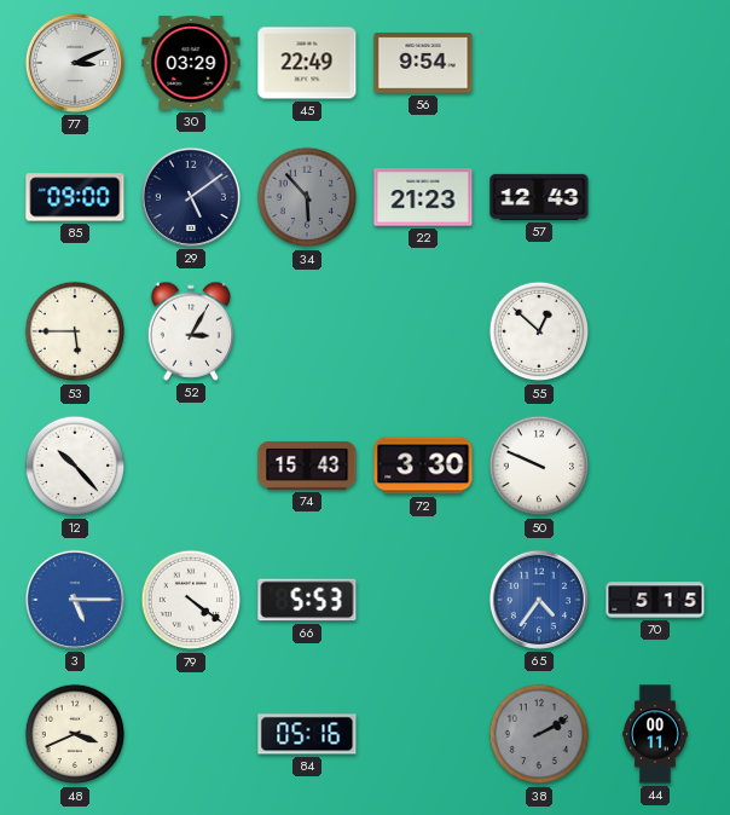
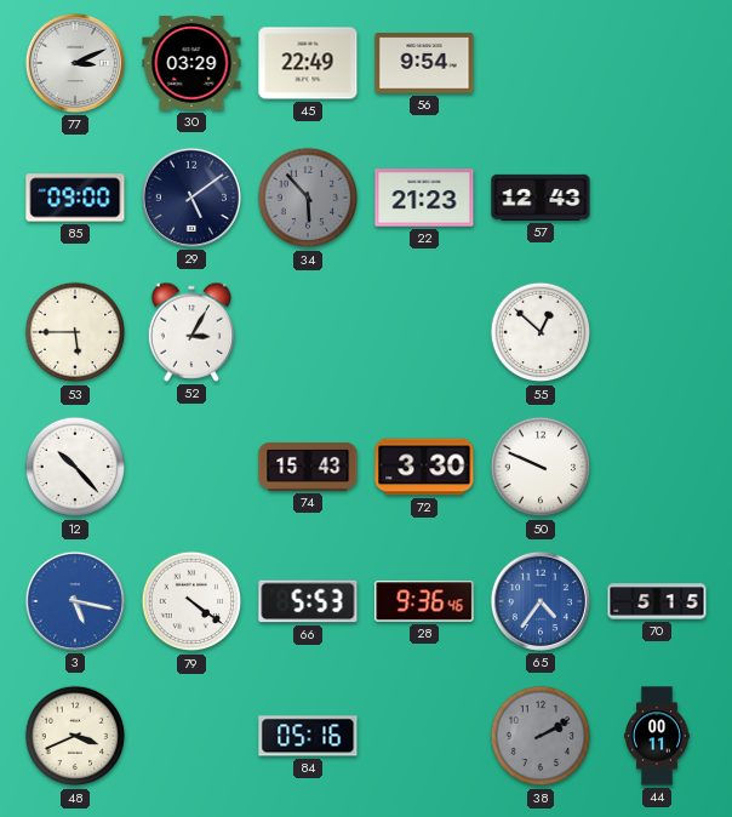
3: 5:15 -> 5:17
28: none -> 9:36
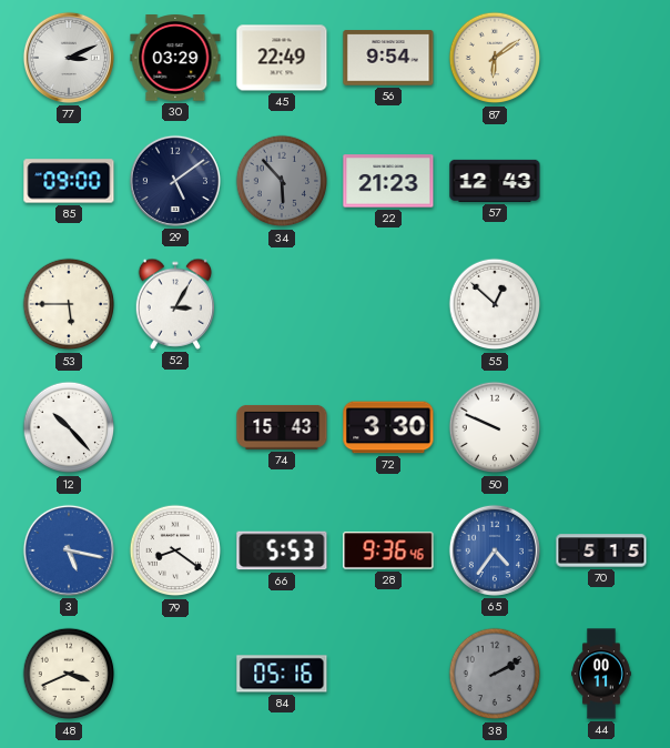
87: none -> 6:09
79: 4:21 -> 8:21
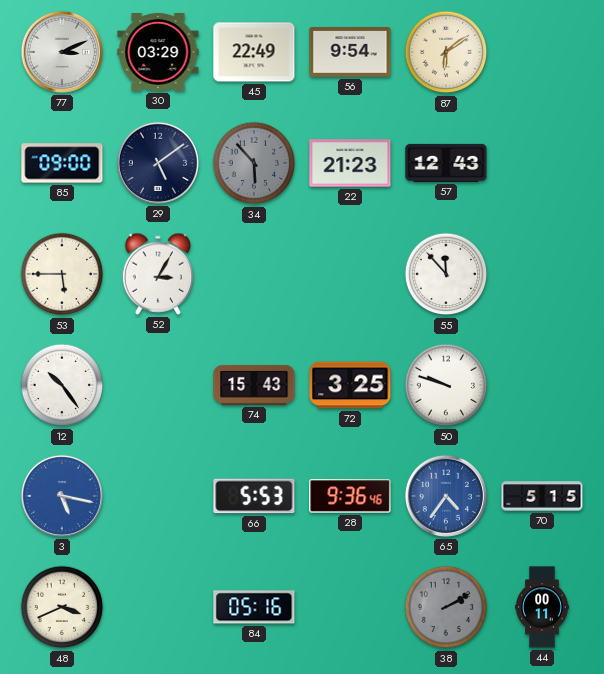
55: 12:52 -> 11:53
12: 10:23 -> 10:24
72: 3:30 -> 3:25
50: 9:49 -> 9:48
79: 8:21 -> none
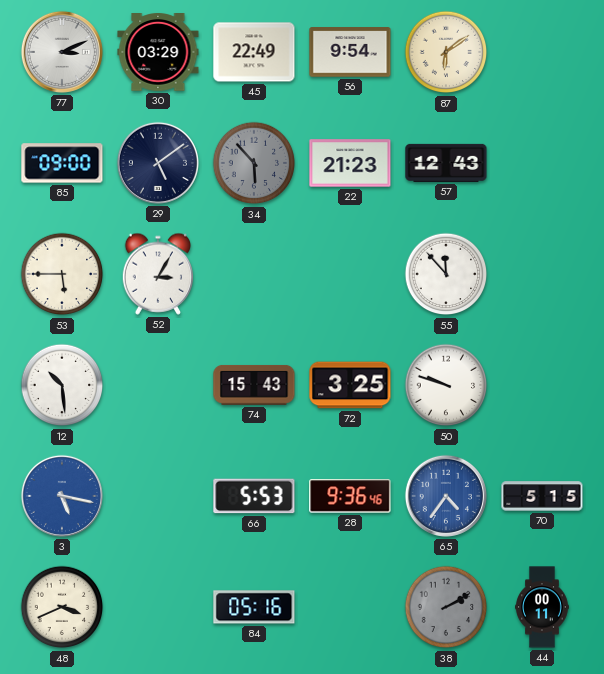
12: 10:24 -> 10:29
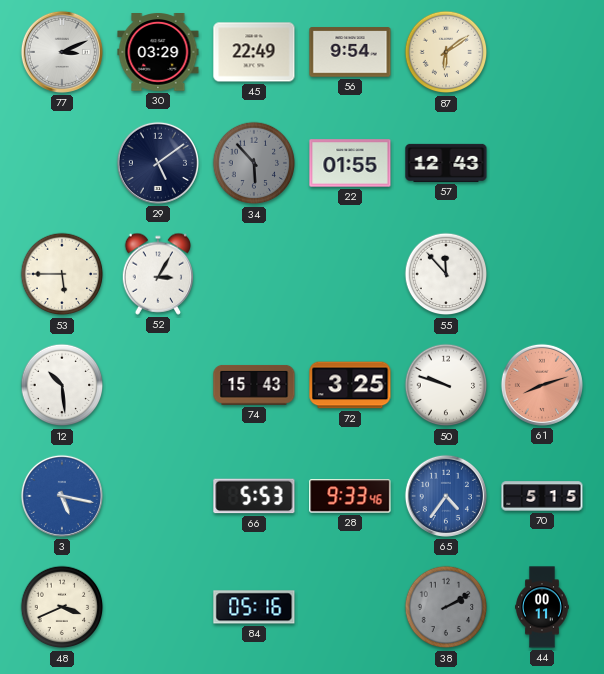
85: 09:00 -> none
22: 21:23 -> 01:55
61: none -> 8:12
28: 9:36 -> 9:33
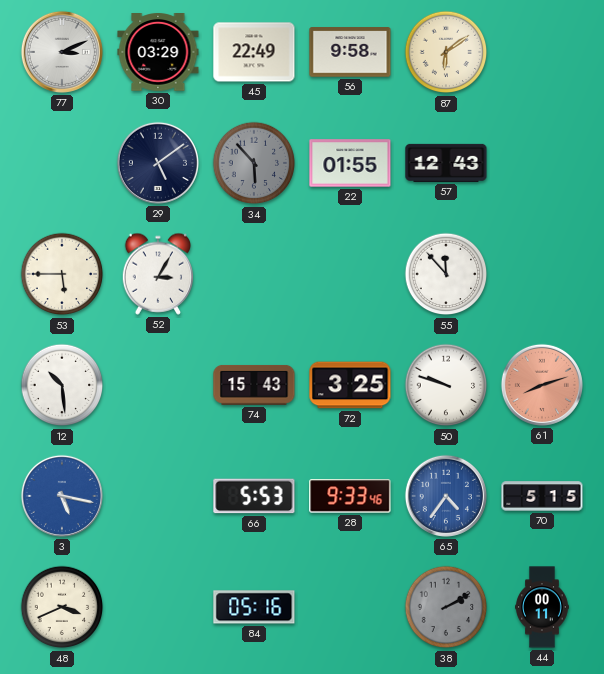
56: 9:54 -> 9:58
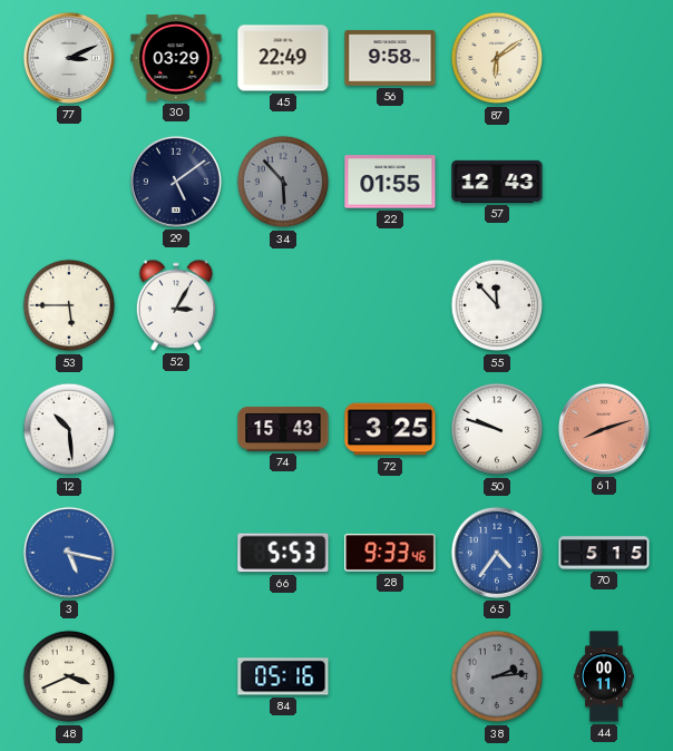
38: 2:10 -> 2:14
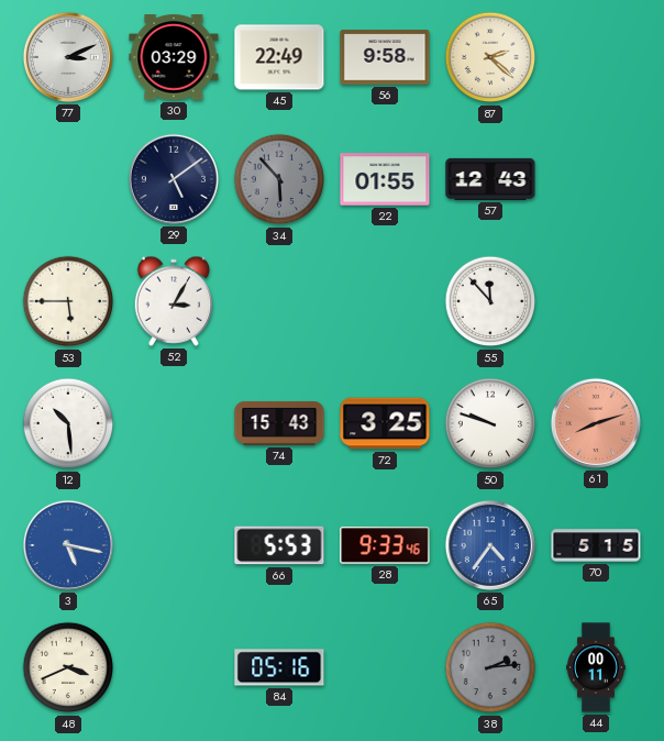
87: 6:09 -> 2:22
